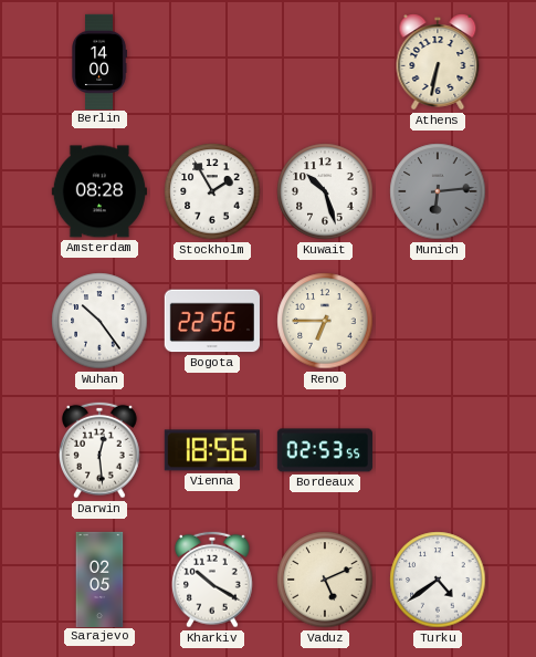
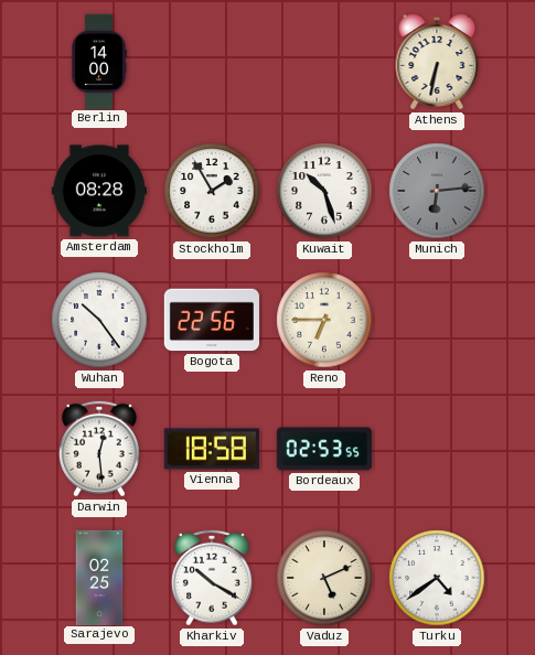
Vienna: 18:56 -> 18:58
Sarajevo: 02:05 -> 02:25
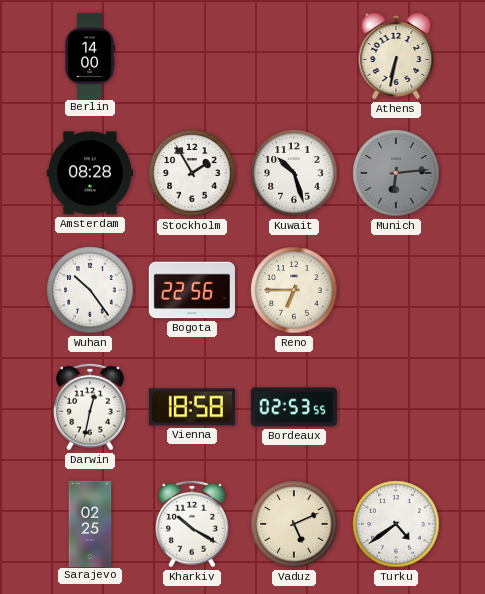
Darwin: 12:29 -> 12:32
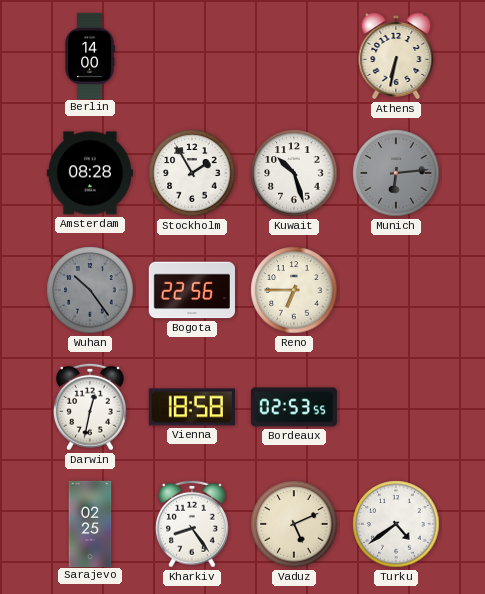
Wuhan dial: white -> grey
Kharkiv: 10:20 -> 8:24
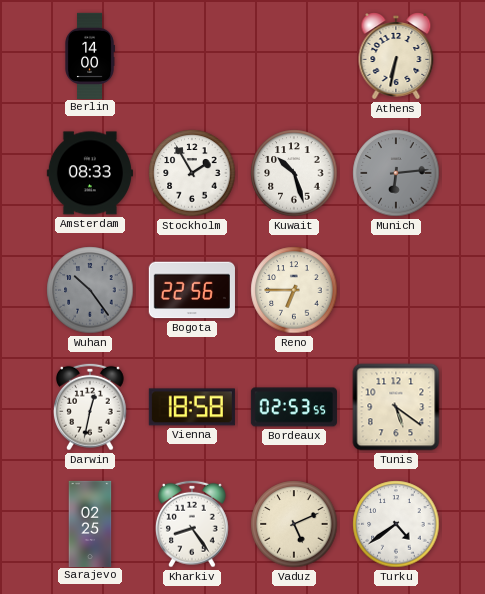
Amsterdam: 08:28 -> 08:33
Tunis: none -> 5:21
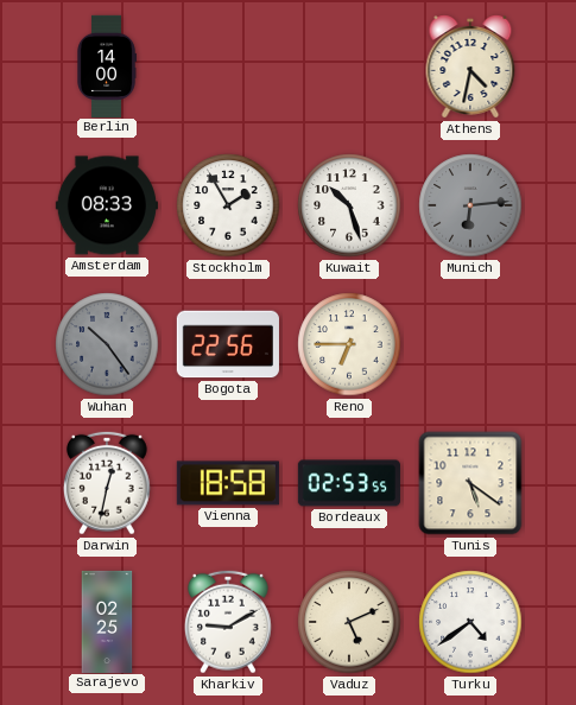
Athens: 6:32 -> 4:32
Kharkiv: 8:24 -> 9:10
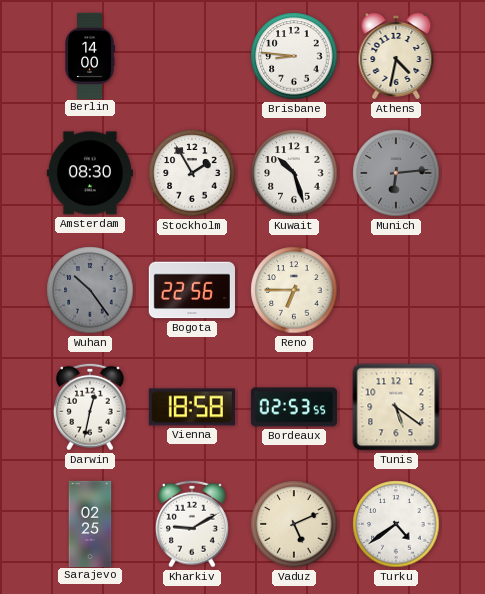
Brisbane: none -> 8:46
Amsterdam: 08:33 -> 08:30
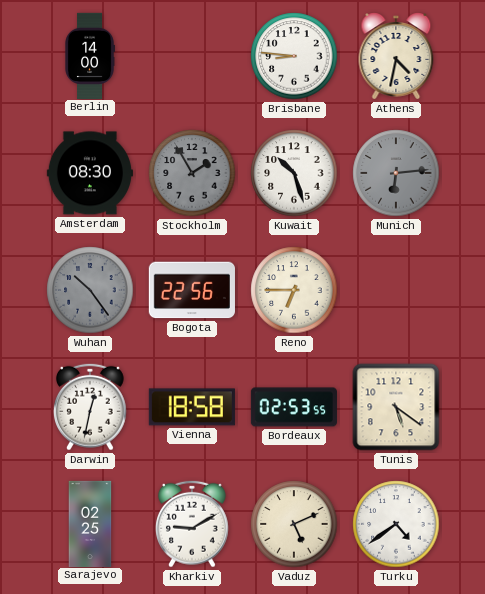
Stockholm dial: white -> grey
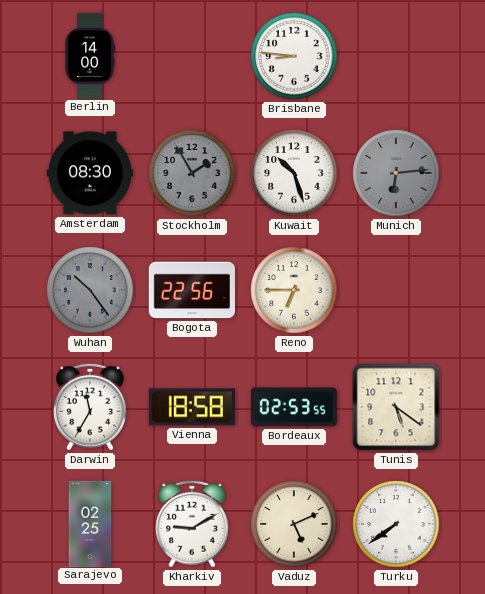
Athens: 4:32 -> none
Darwin: 12:32 -> 11:35
Turku: 4:39 -> 7:39
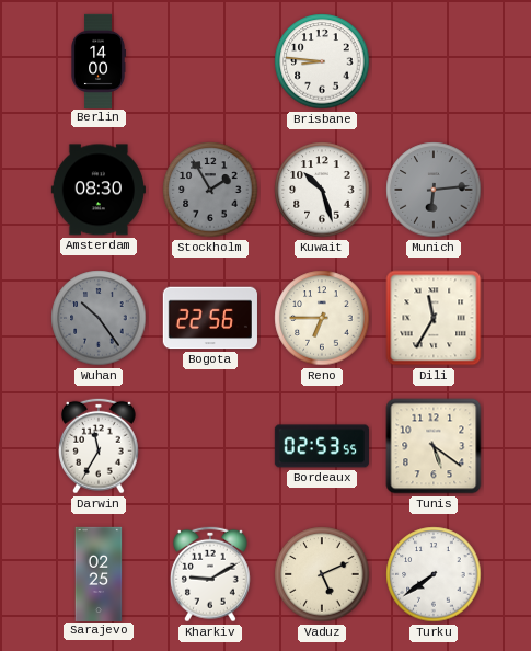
Dili: none -> 11:35
Vienna: 18:58 -> none
